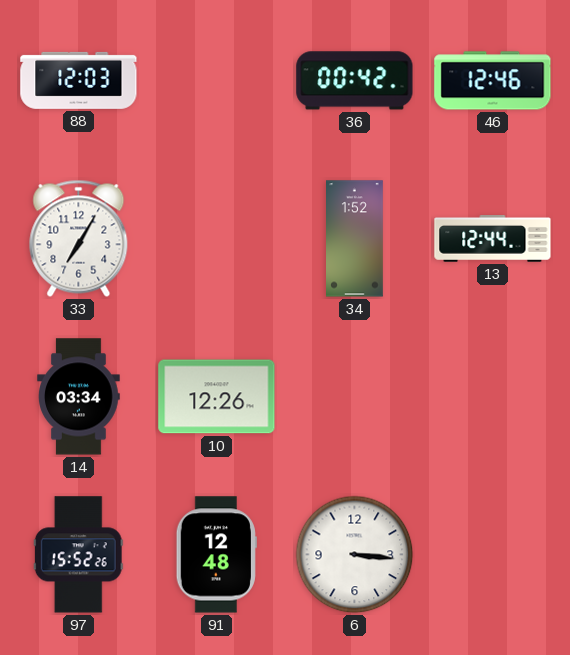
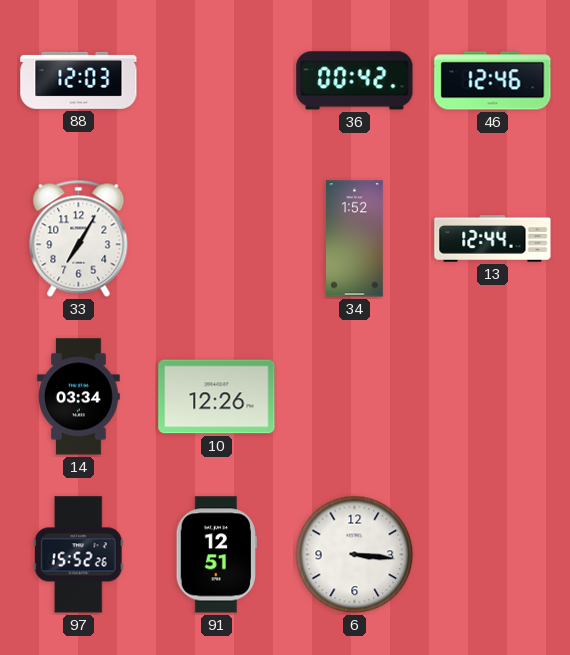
91: 12:48 -> 12:51
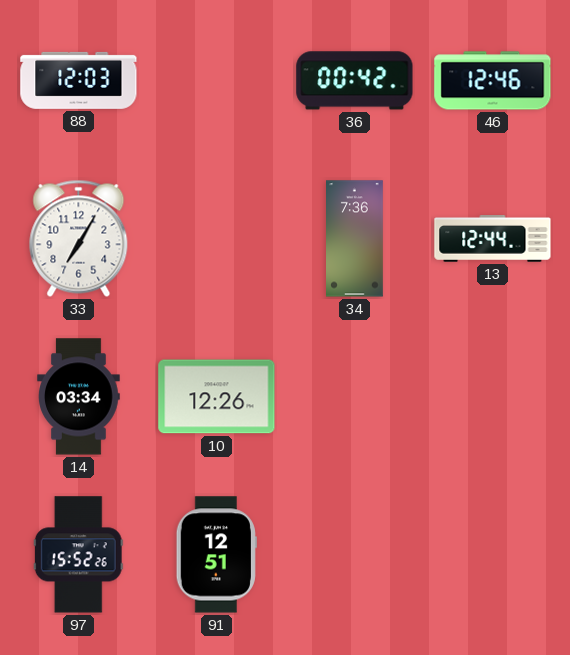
34: 1:52 -> 7:36
6: 3:16 -> none
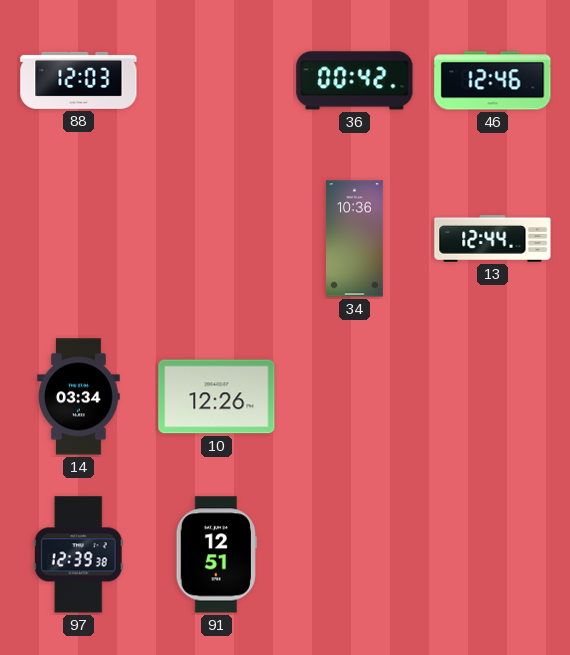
33: 7:05 -> none
34: 7:36 -> 10:36
97: 15:52 -> 12:39
